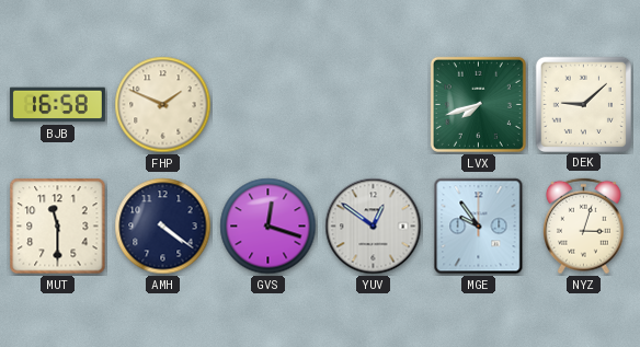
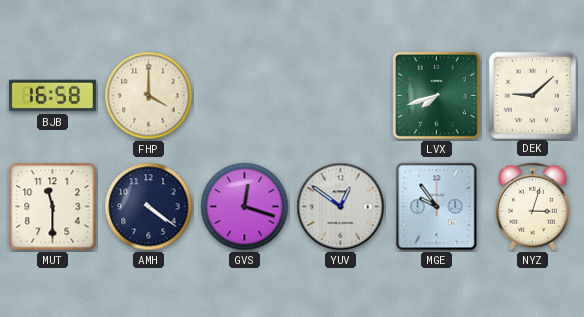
FHP: 1:49 -> 4:00
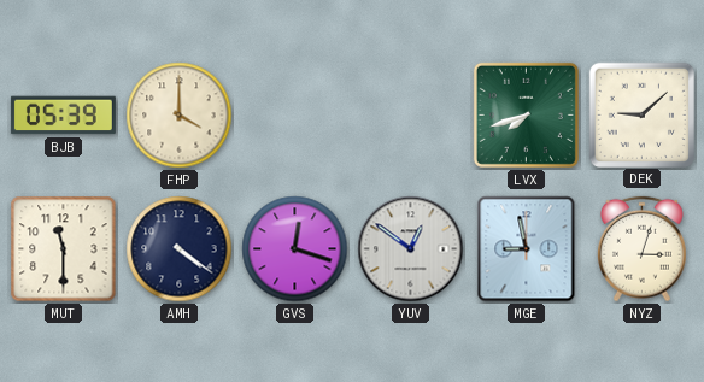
BJB: 16:58 -> 05:39
MGE: 9:54 -> 8:58
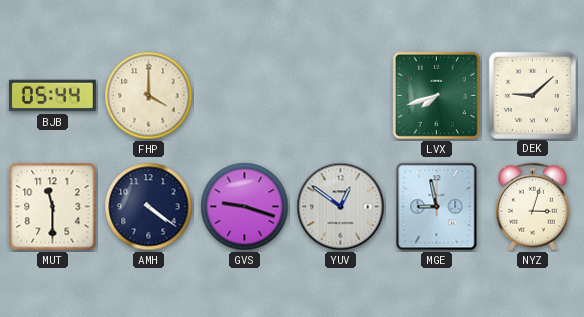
BJB: 05:39 -> 05:44
GVS: 12:18 -> 9:18
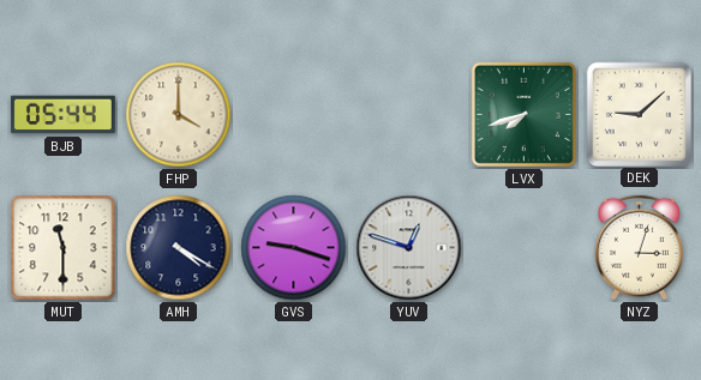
AMH: 4:21 -> 4:20
YUV: 12:51 -> 12:48
MGE: 8:58 -> none
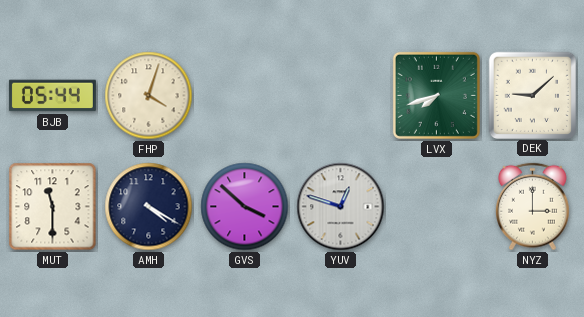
FHP: 4:00 -> 4:03
GVS: 9:18 -> 3:52
NYZ: 3:03 -> 3:00
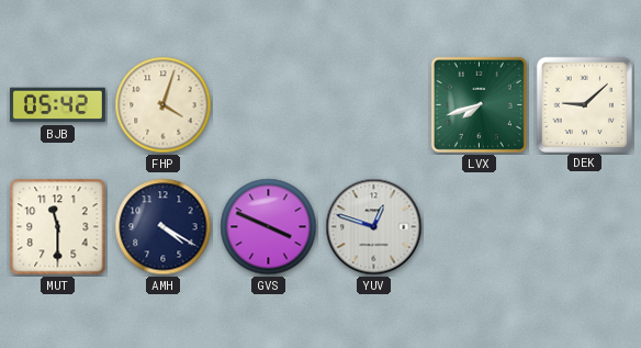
BJB: 05:44 -> 05:42
GVS: 3:52 -> 3:49
NYZ: 3:00 -> none
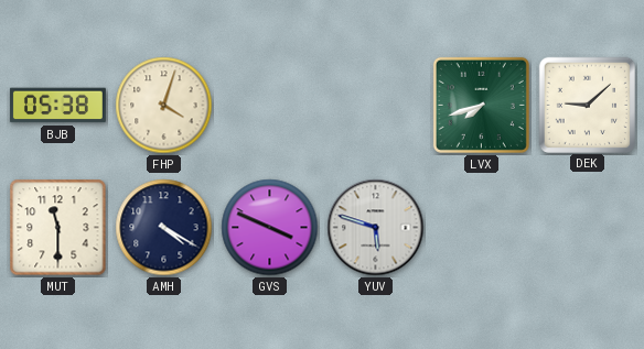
BJB: 05:42 -> 05:38
YUV: 12:48 -> 5:48
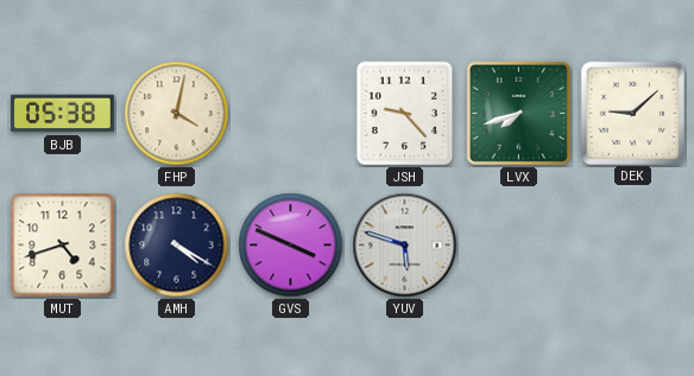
FHP: 4:03 -> 4:02
JSH: none -> 9:23
MUT: 11:30 -> 4:42
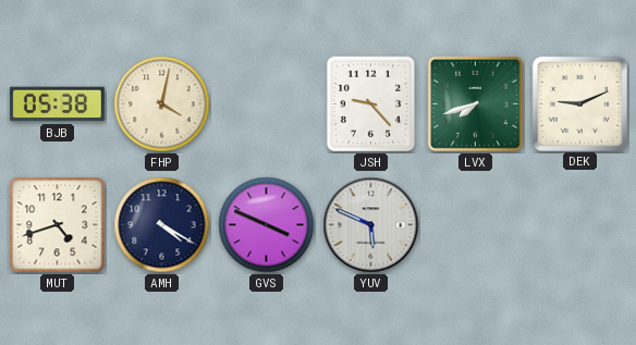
DEK: 9:08 -> 9:11
YUV: 5:48 -> 5:49
